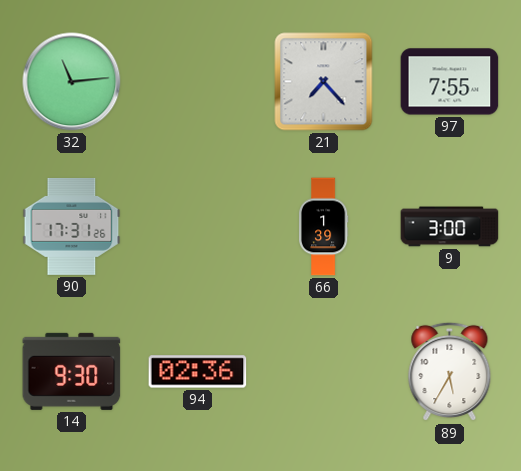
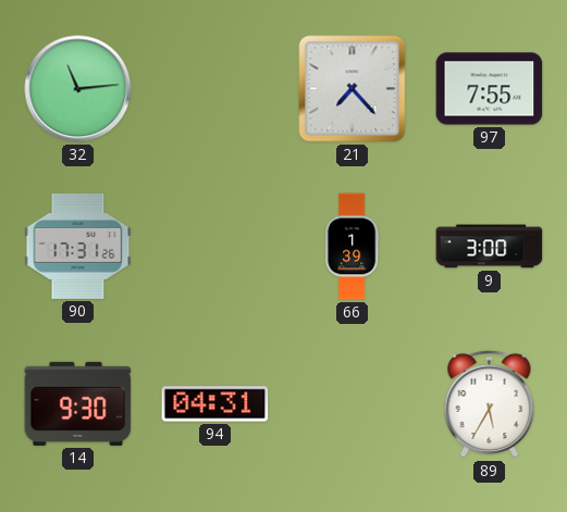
94: 02:36 -> 04:31
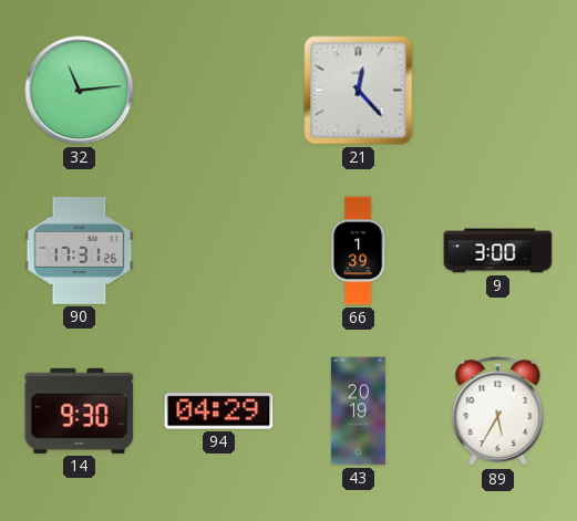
21: 7:23 -> 12:23
97: 7:55 -> none
94: 04:31 -> 04:29
43: none -> 20:19
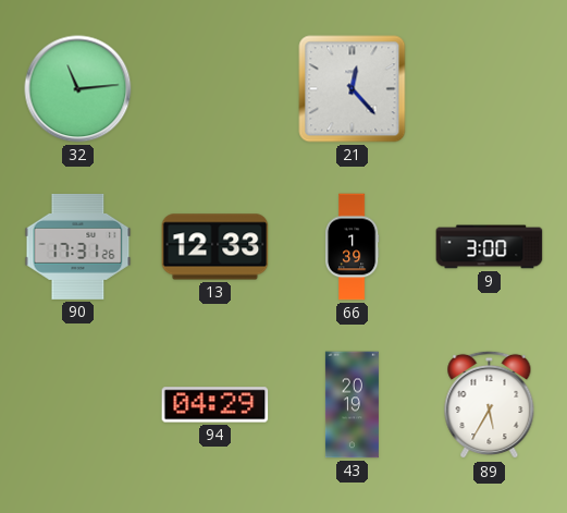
13: none -> 12:33
14: 9:30 -> none
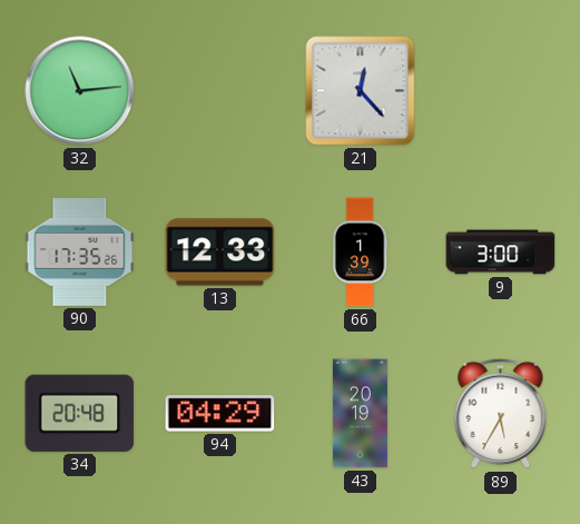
90: 17:31 -> 17:35
34: none -> 20:48
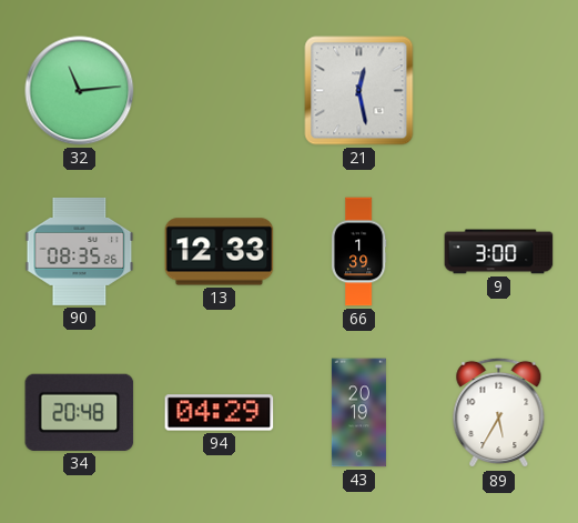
21: 12:23 -> 12:28
90: 17:35 -> 08:35
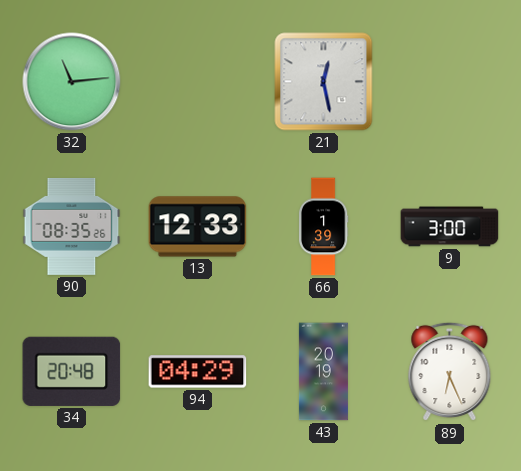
89: 5:35 -> 6:26
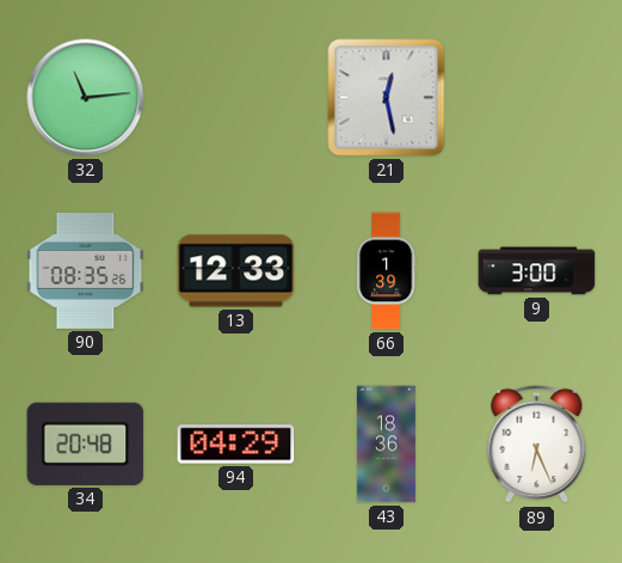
43: 20:19 -> 18:36
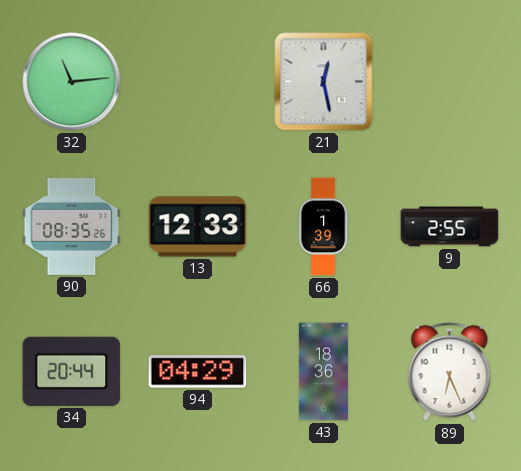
9: 3:00 -> 2:55
34: 20:48 -> 20:44
